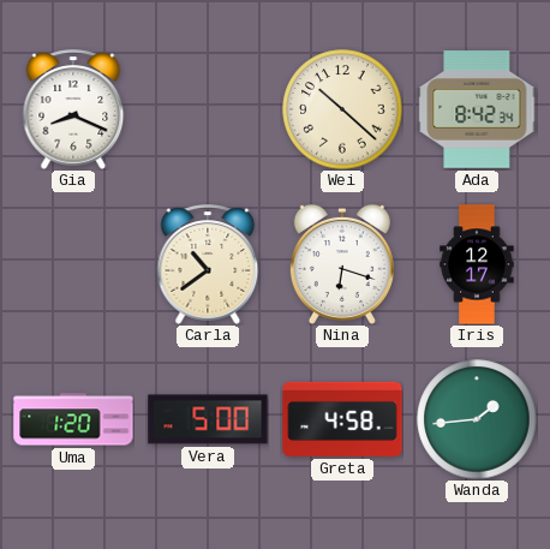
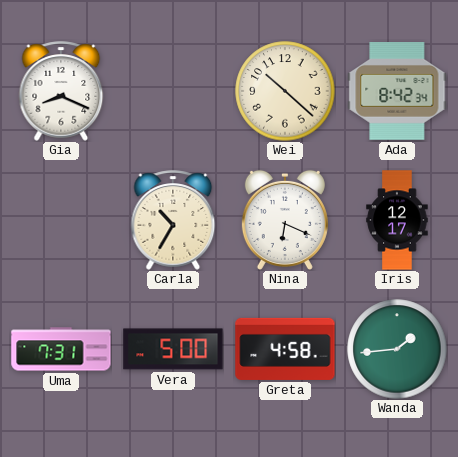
Carla: 10:39 -> 10:35
Nina: 6:18 -> 6:19
Uma: 1:20 -> 7:31
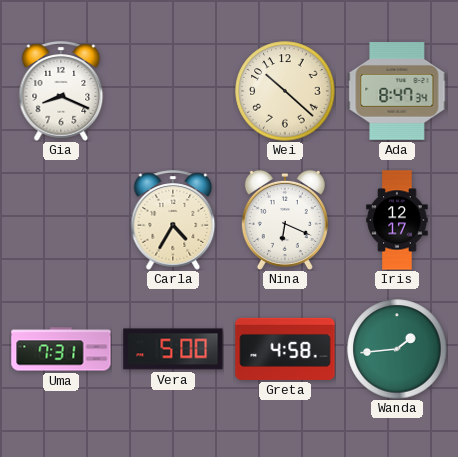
Ada: 8:42 -> 8:47
Carla: 10:35 -> 4:35
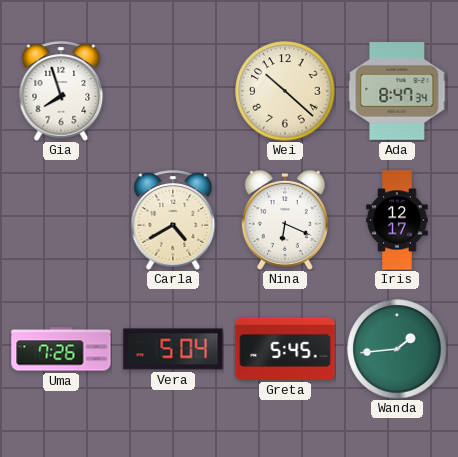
Gia: 8:19 -> 7:57
Carla: 4:35 -> 4:40
Uma: 7:31 -> 7:26
Vera: 5:00 -> 5:04
Greta: 4:58 -> 5:45
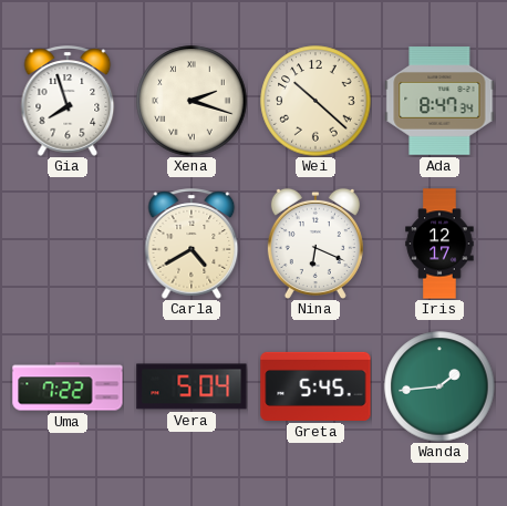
Xena: none -> 2:18
Uma: 7:26 -> 7:22
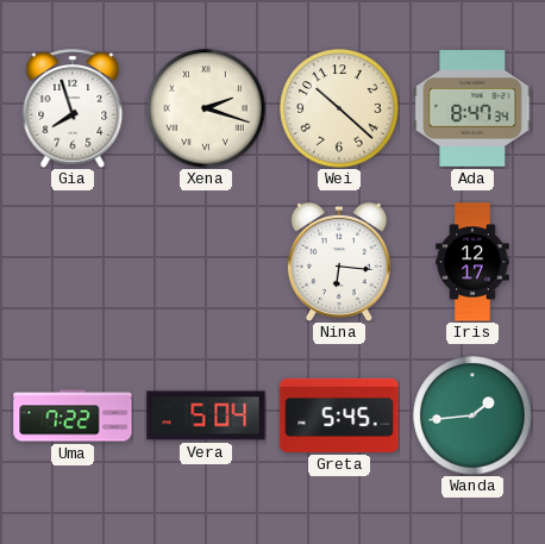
Carla: 4:40 -> none
Nina: 6:19 -> 6:16
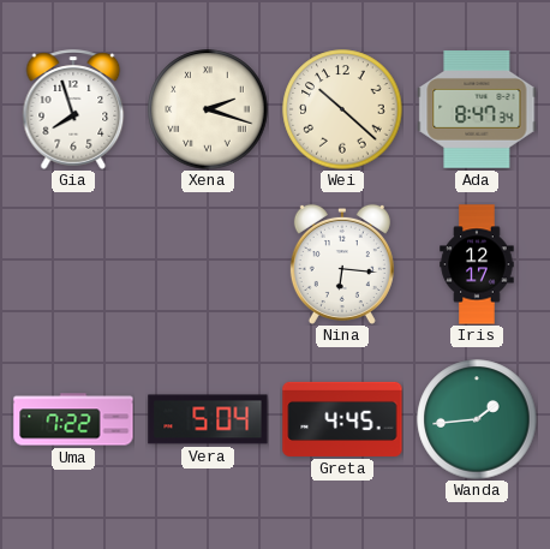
Greta: 5:45 -> 4:45
